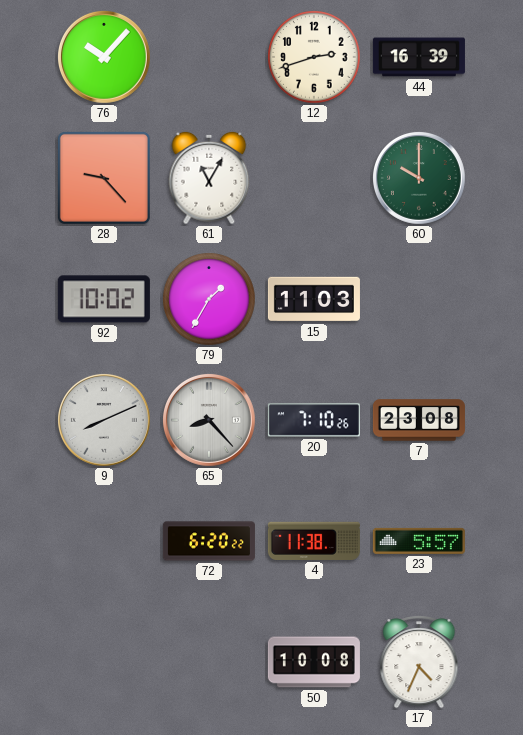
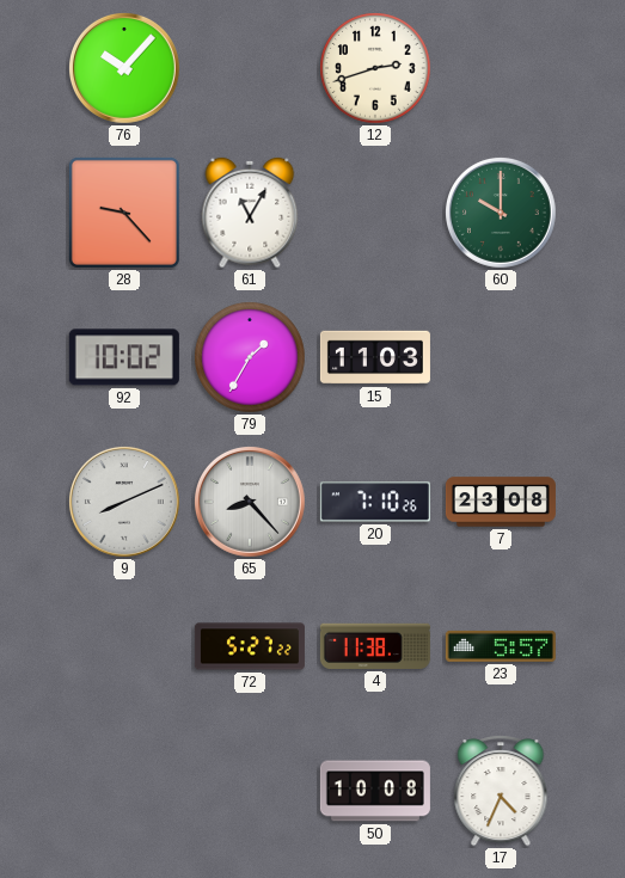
44: 16:39 -> none
72: 6:20 -> 5:27
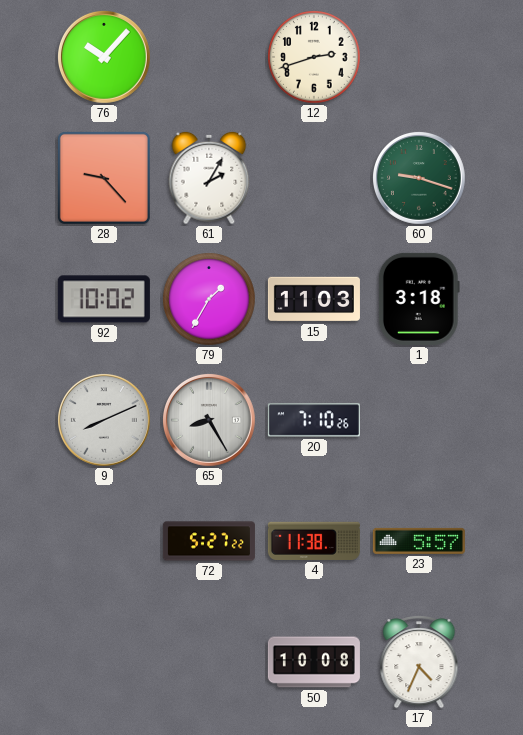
61: 11:05 -> 2:05
60: 10:00 -> 9:18
1: none -> 3:18
65: 8:23 -> 8:25
7: 23:08 -> none
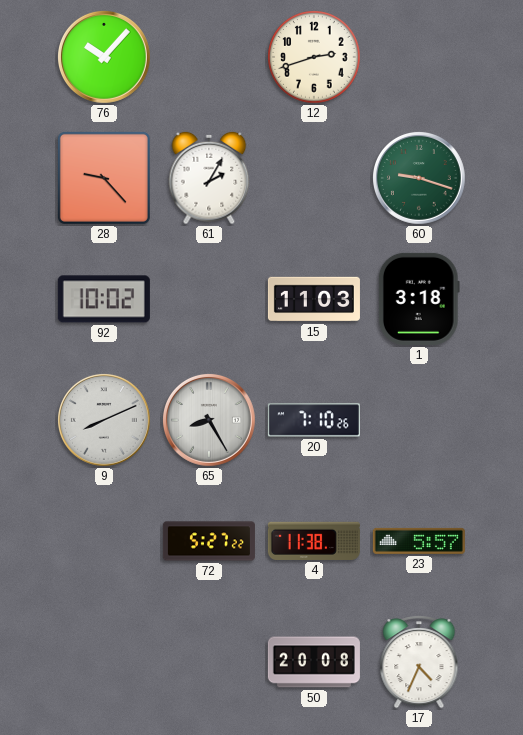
79: 1:35 -> none
50: 10:08 -> 20:08
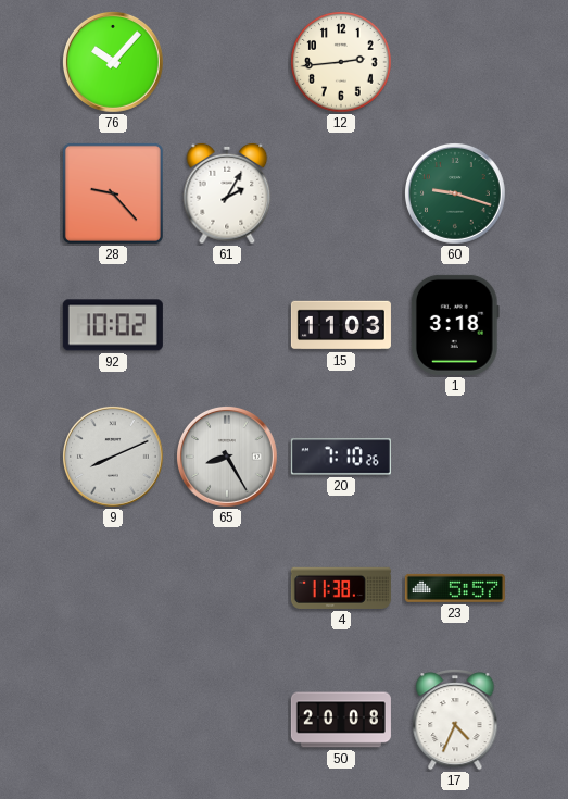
12: 2:42 -> 2:44
72: 5:27 -> none
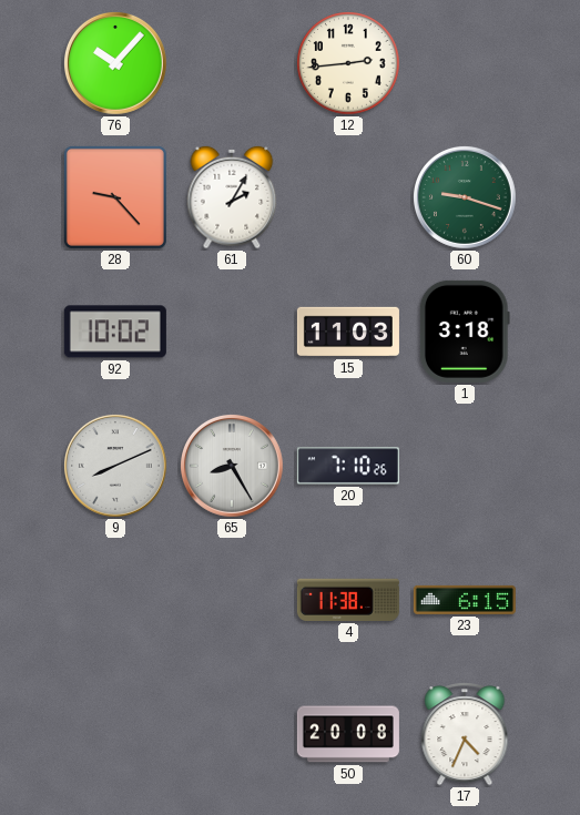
23: 5:57 -> 6:15
